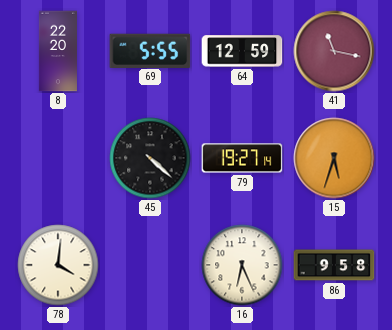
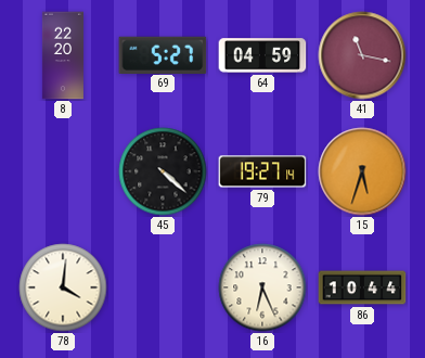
69: 5:55 -> 5:27
64: 12:59 -> 04:59
86: 9:58 -> 10:44
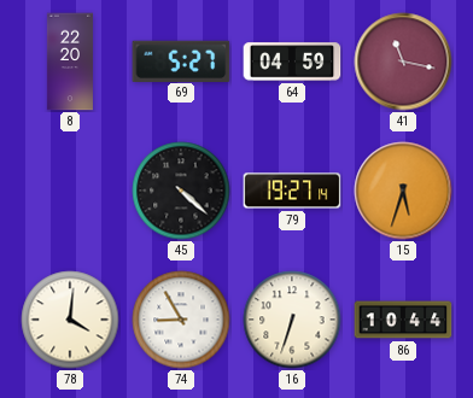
74: none -> 8:55
16: 6:26 -> 6:33
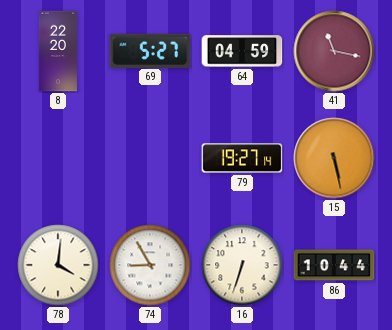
45: 4:22 -> none
15: 5:33 -> 5:28
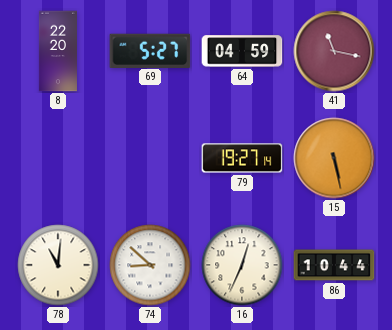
78: 4:01 -> 11:01
74: 8:55 -> 8:52
16: 6:33 -> 12:34
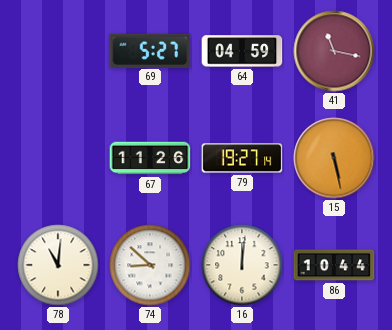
8: 22:20 -> none
67: none -> 11:26
16: 12:34 -> 12:01
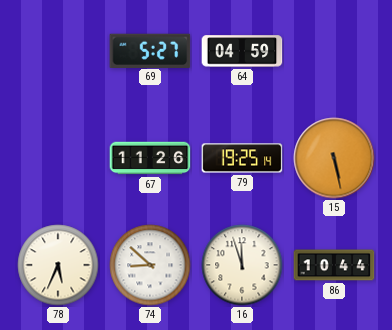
41: 11:17 -> none
79: 19:27 -> 19:25
78: 11:01 -> 5:34
16: 12:01 -> 11:57
